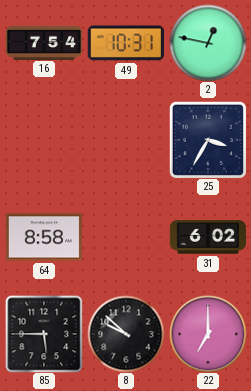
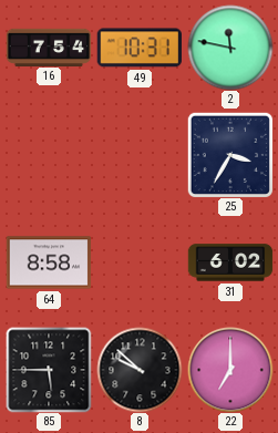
2: 12:47 -> 11:47
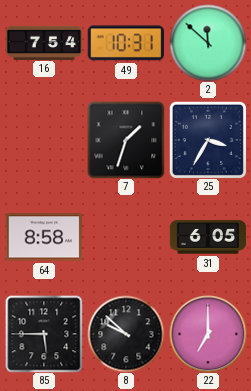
2: 11:47 -> 11:52
7: none -> 1:33
31: 6:02 -> 6:05
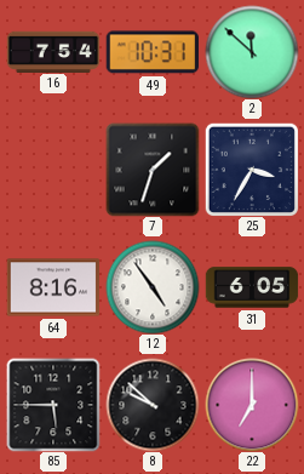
64: 8:58 -> 8:16
12: none -> 4:54
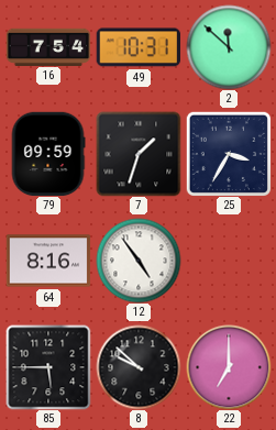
79: none -> 09:59
31: 6:05 -> none
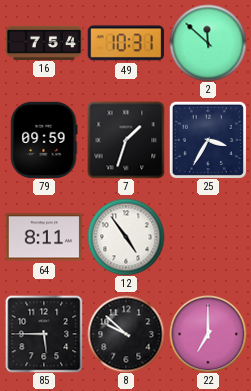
64: 8:16 -> 8:11
